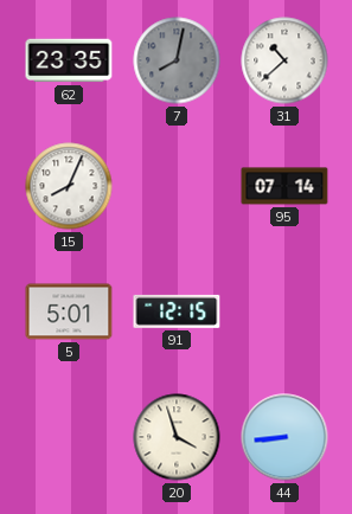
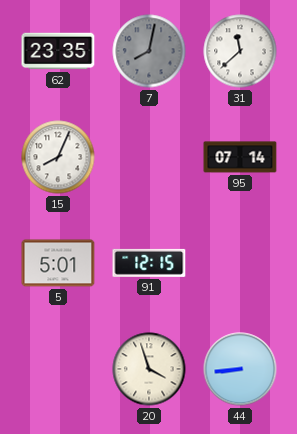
31: 10:38 -> 11:38
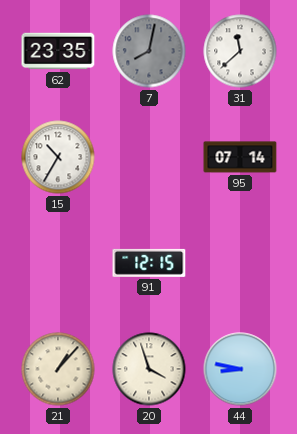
15: 8:04 -> 10:35
5: 5:01 -> none
21: none -> 1:07
44: 8:44 -> 8:47
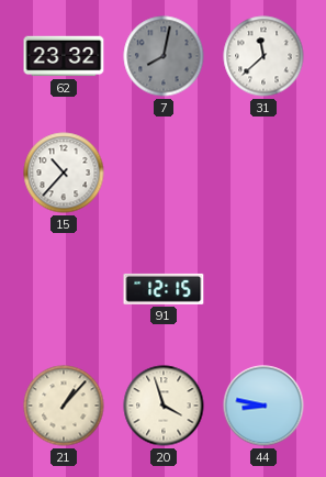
62: 23:35 -> 23:32
15: 10:35 -> 10:37
95: 07:14 -> none
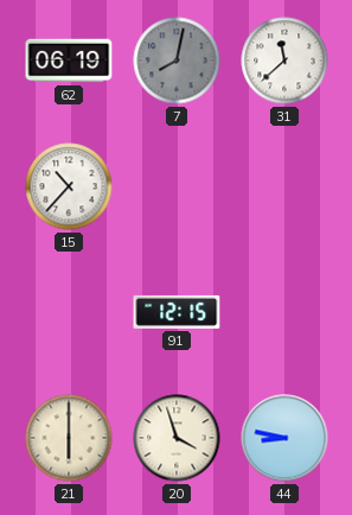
62: 23:32 -> 06:19
21: 1:07 -> 6:00
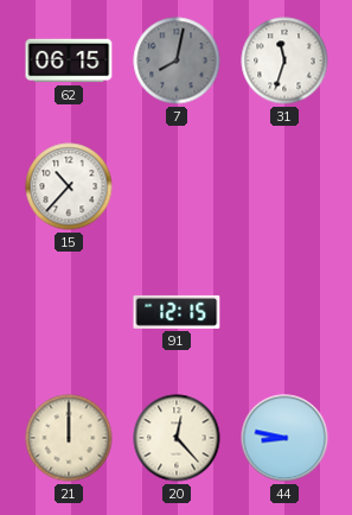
62: 06:19 -> 06:15
31: 11:38 -> 11:33
21: 6:00 -> 12:00
20: 3:57 -> 12:23
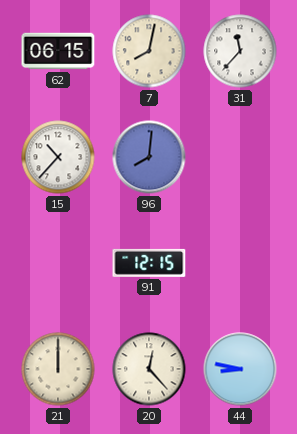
7 dial: grey -> cream
31: 11:33 -> 11:37
96: none -> 8:01
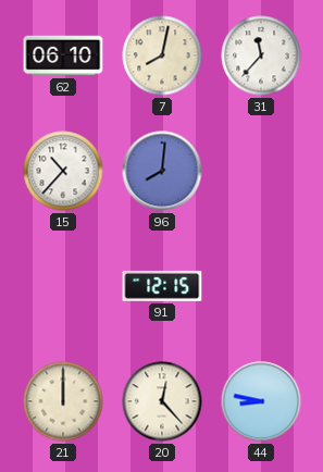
62: 06:15 -> 06:10
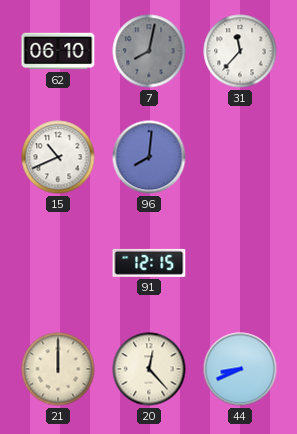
7 dial: cream -> grey
15: 10:37 -> 10:41
44: 8:47 -> 8:41
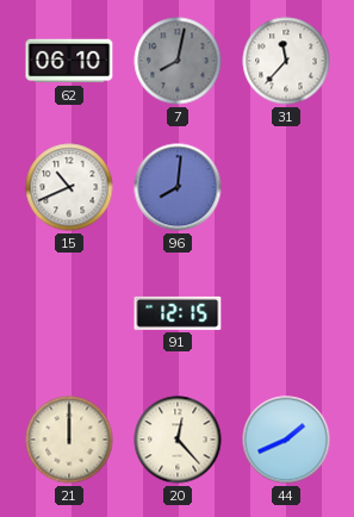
44: 8:41 -> 1:41
